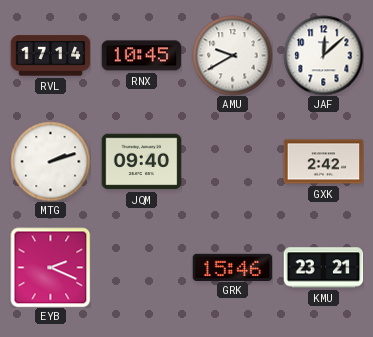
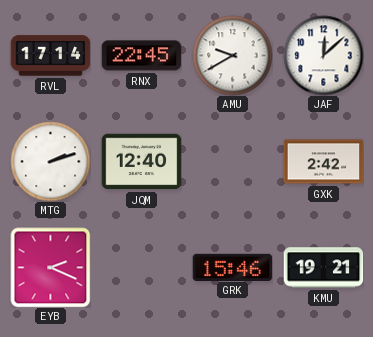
RNX: 10:45 -> 22:45
JQM: 09:40 -> 12:40
KMU: 23:21 -> 19:21
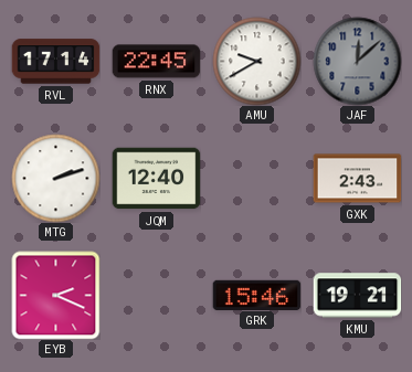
JAF dial: white -> grey
GXK: 2:42 -> 2:43
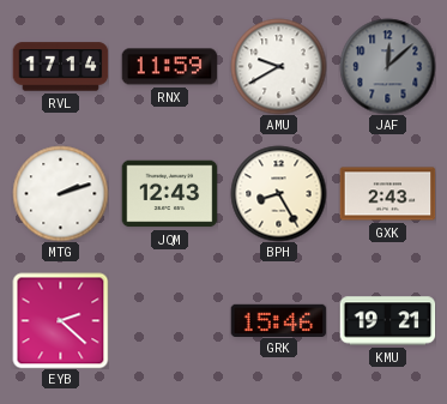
RNX: 22:45 -> 11:59
JQM: 12:40 -> 12:43
BPH: none -> 8:25
EYB: 2:19 -> 2:22
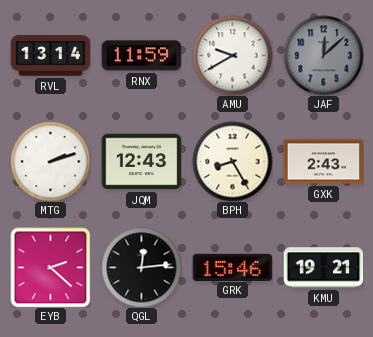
RVL: 17:14 -> 13:14
QGL: none -> 12:14
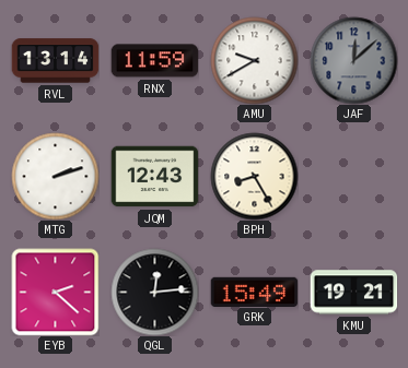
GXK: 2:43 -> none
GRK: 15:46 -> 15:49
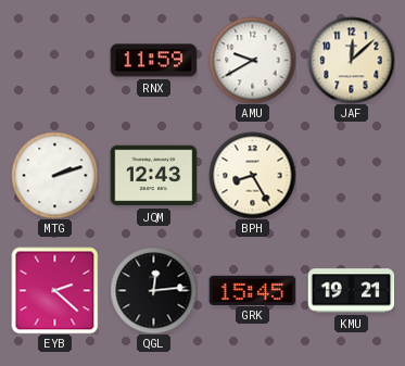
RVL: 13:14 -> none
JAF dial: grey -> cream
GRK: 15:49 -> 15:45
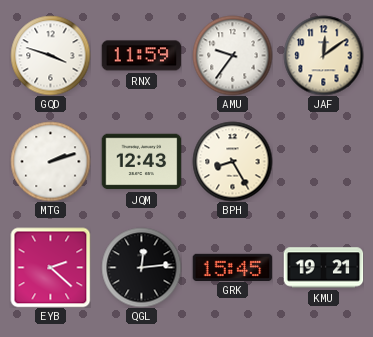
GQD: none -> 3:48
AMU: 9:40 -> 9:36
JAF: 12:08 -> 12:09
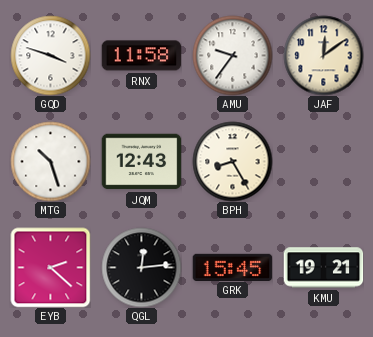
RNX: 11:59 -> 11:58
MTG: 2:12 -> 10:27
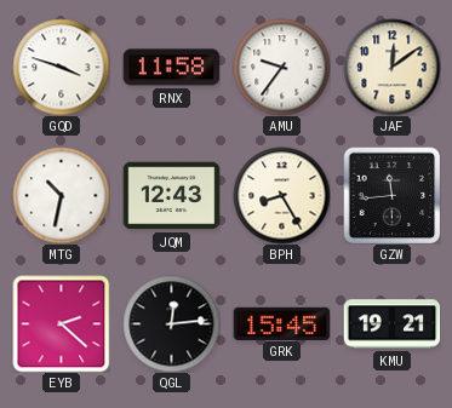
MTG: 10:27 -> 10:32
GZW: none -> 11:44
